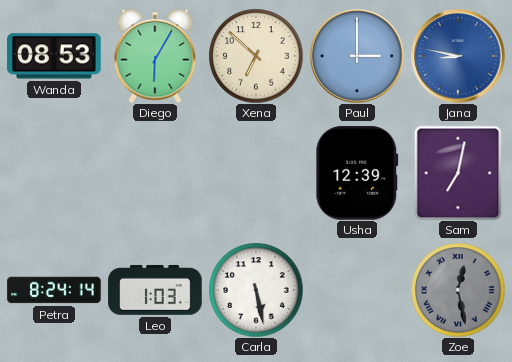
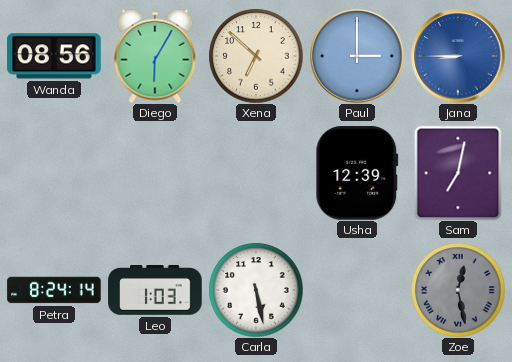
Wanda: 08:53 -> 08:56
Jana: 8:47 -> 8:45
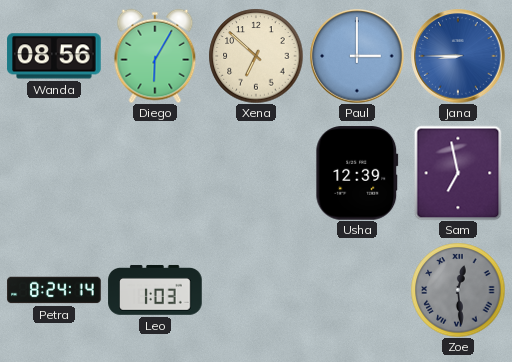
Sam: 7:02 -> 6:58
Carla: 5:28 -> none
Zoe: 12:28 -> 12:29
